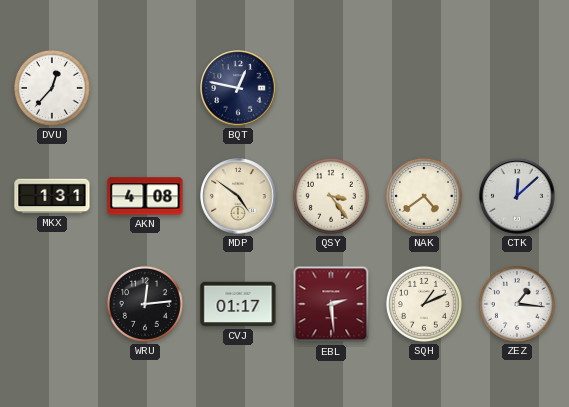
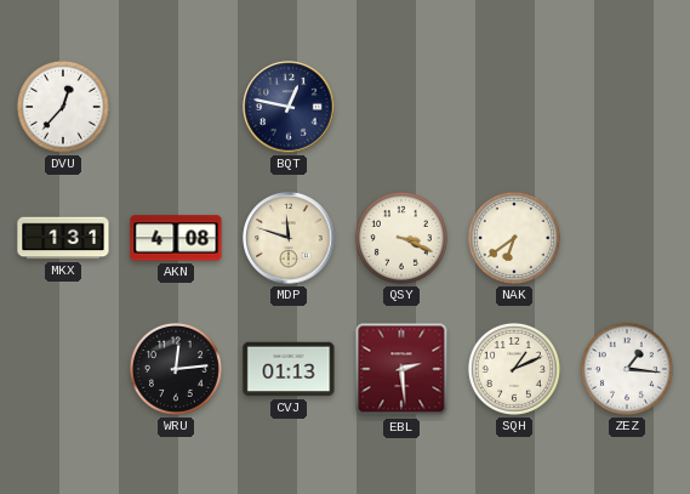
MDP: 4:51 -> 11:48
QSY: 3:24 -> 3:19
NAK: 4:39 -> 6:39
CTK: 12:08 -> none
CVJ: 01:17 -> 01:13
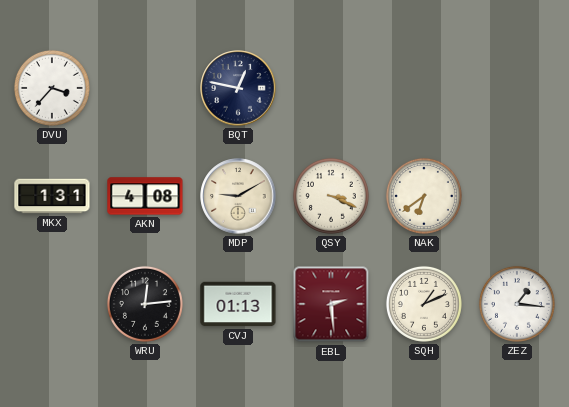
DVU: 12:37 -> 3:37
MDP: 11:48 -> 9:10
